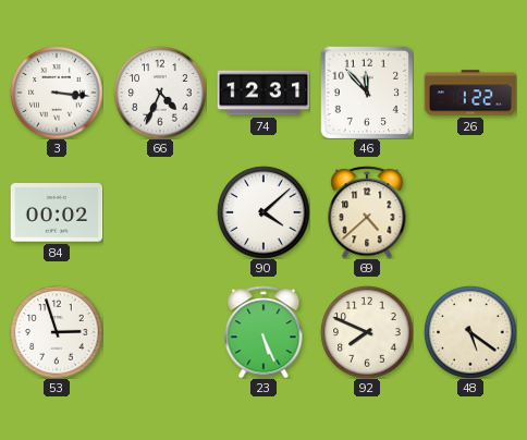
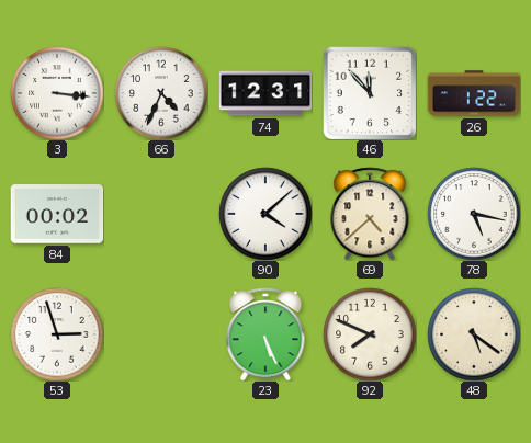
78: none -> 5:17
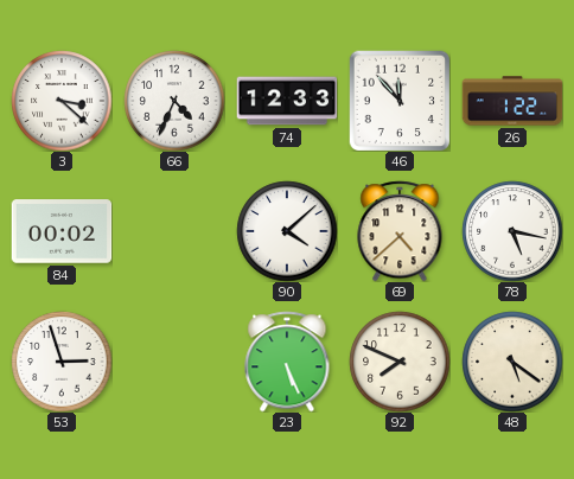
3: 3:16 -> 3:22
74: 12:31 -> 12:33
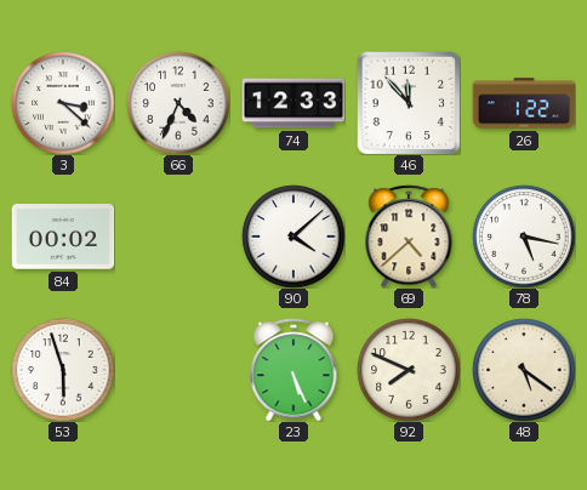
53: 2:57 -> 5:57
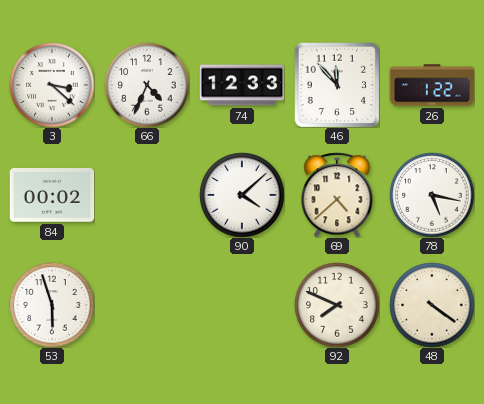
23: 5:26 -> none
48: 5:21 -> 4:21
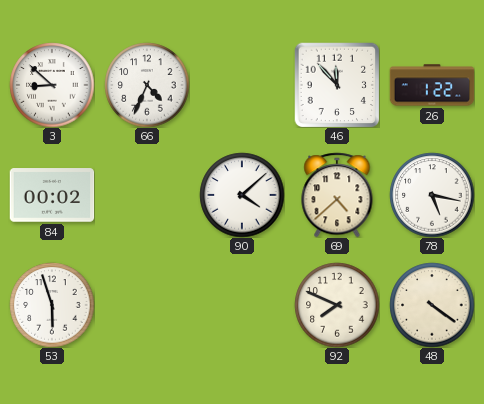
3: 3:22 -> 8:52
74: 12:33 -> none
